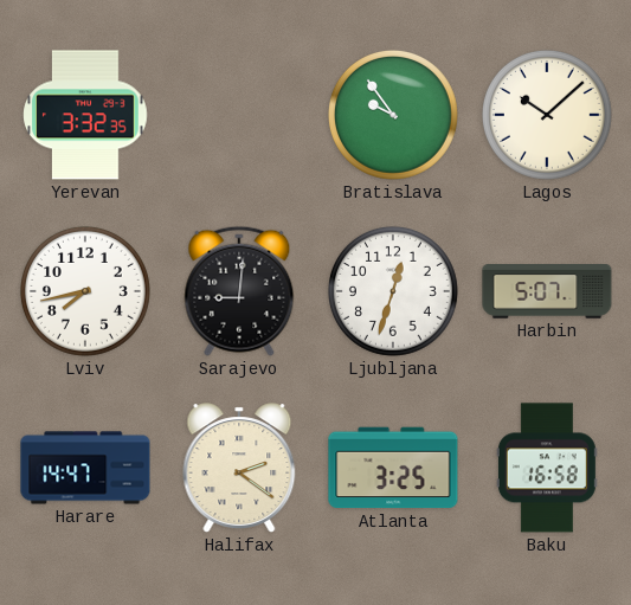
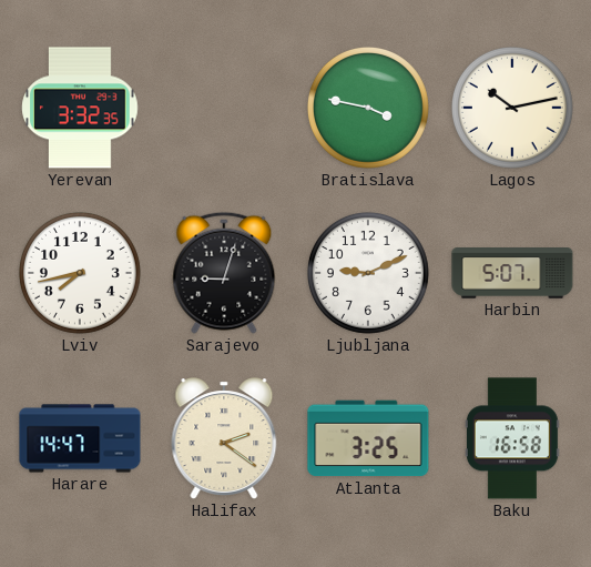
Bratislava: 9:54 -> 3:47
Lagos: 10:08 -> 10:13
Sarajevo: 9:01 -> 9:03
Ljubljana: 12:33 -> 9:11
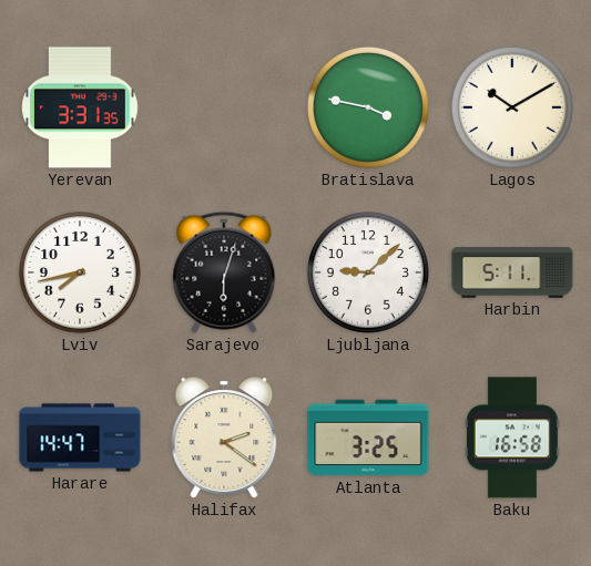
Yerevan: 3:32 -> 3:31
Lagos: 10:13 -> 10:10
Sarajevo: 9:03 -> 6:03
Ljubljana: 9:11 -> 9:08
Harbin: 5:07 -> 5:11
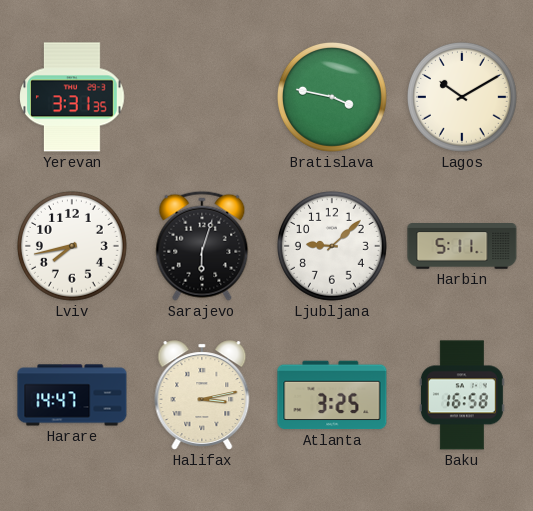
Halifax: 2:21 -> 3:13
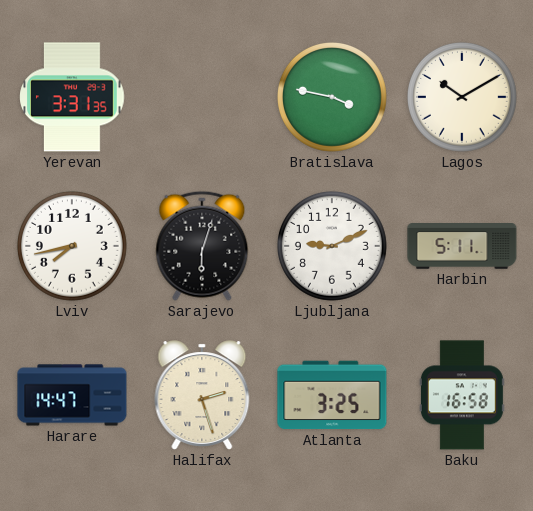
Ljubljana: 9:08 -> 9:11
Halifax: 3:13 -> 2:27
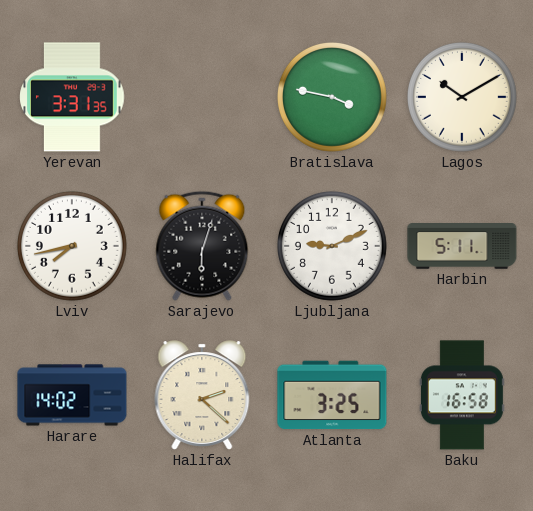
Harare: 14:47 -> 14:02
Halifax: 2:27 -> 2:22
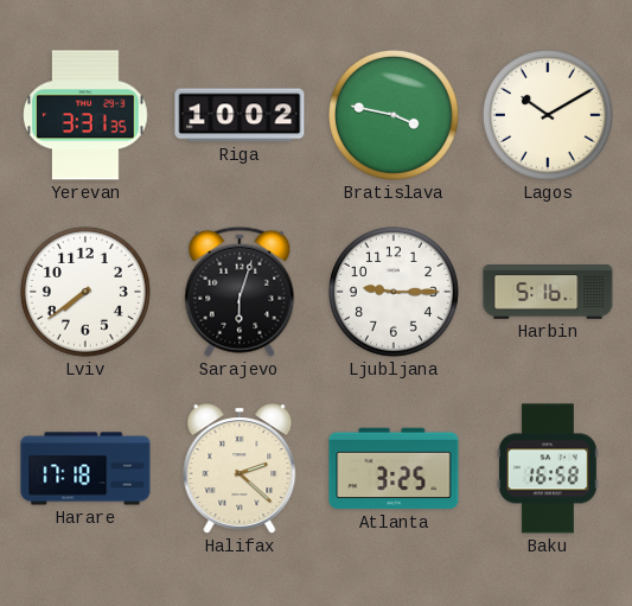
Riga: none -> 10:02
Lviv: 7:43 -> 7:39
Ljubljana: 9:11 -> 9:15
Harbin: 5:11 -> 5:16
Harare: 14:02 -> 17:18
